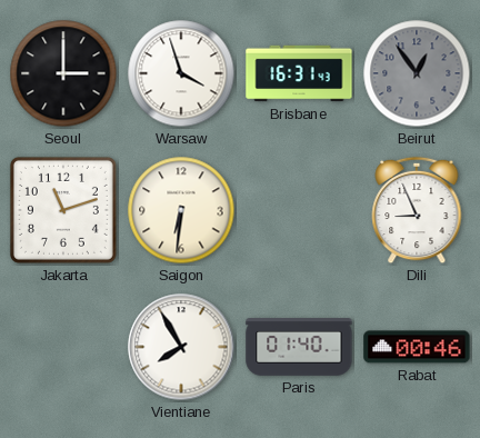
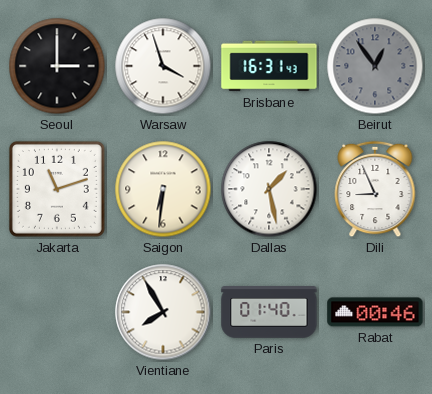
Dallas: none -> 1:28
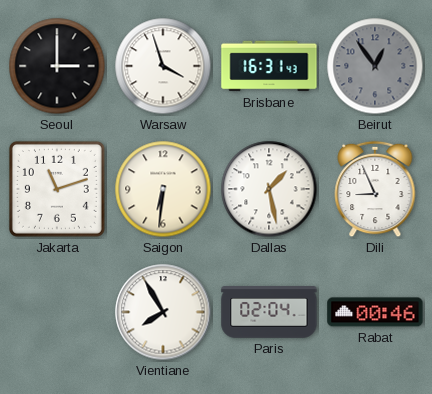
Paris: 01:40 -> 02:04
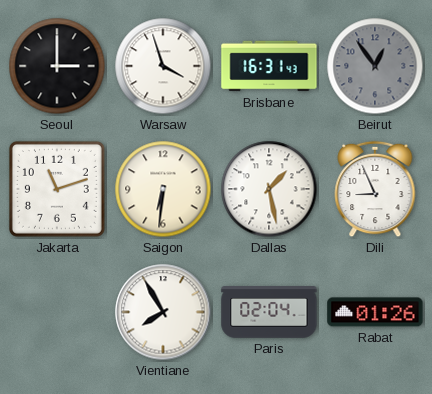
Rabat: 00:46 -> 01:26
